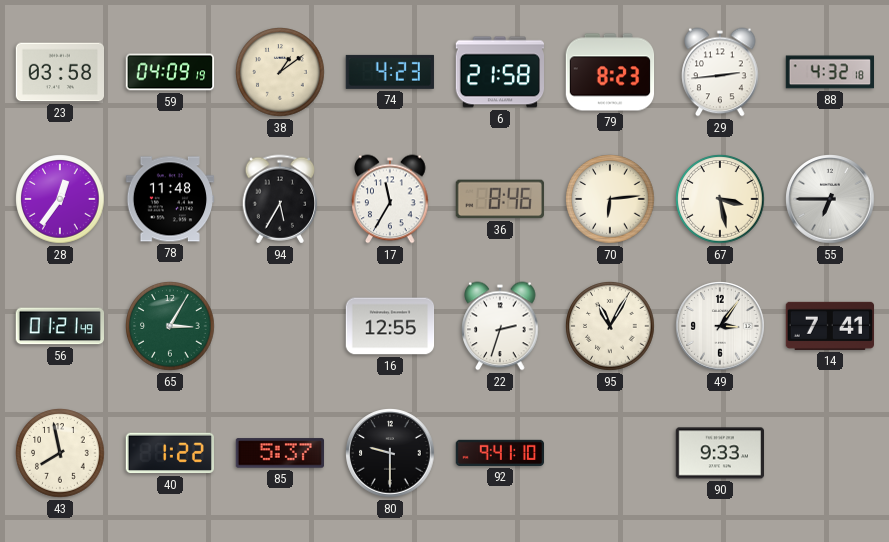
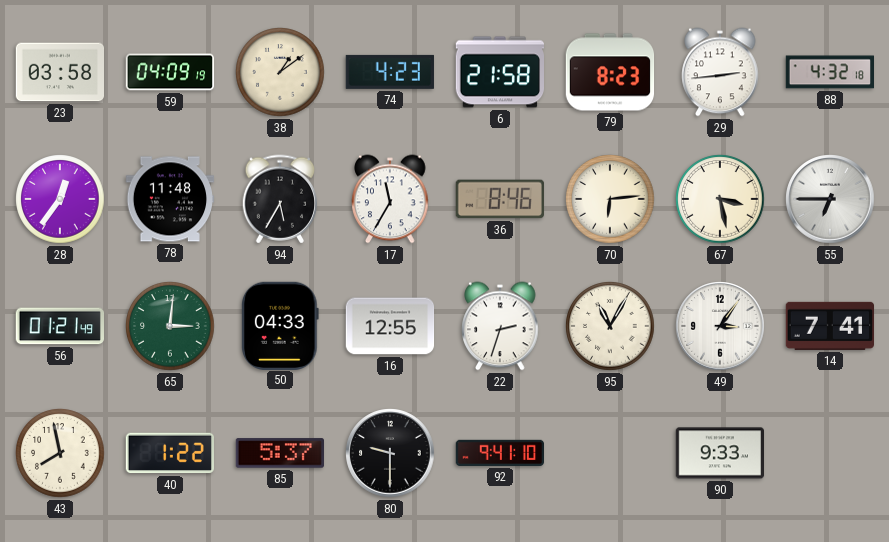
65: 3:05 -> 3:01
50: none -> 04:33
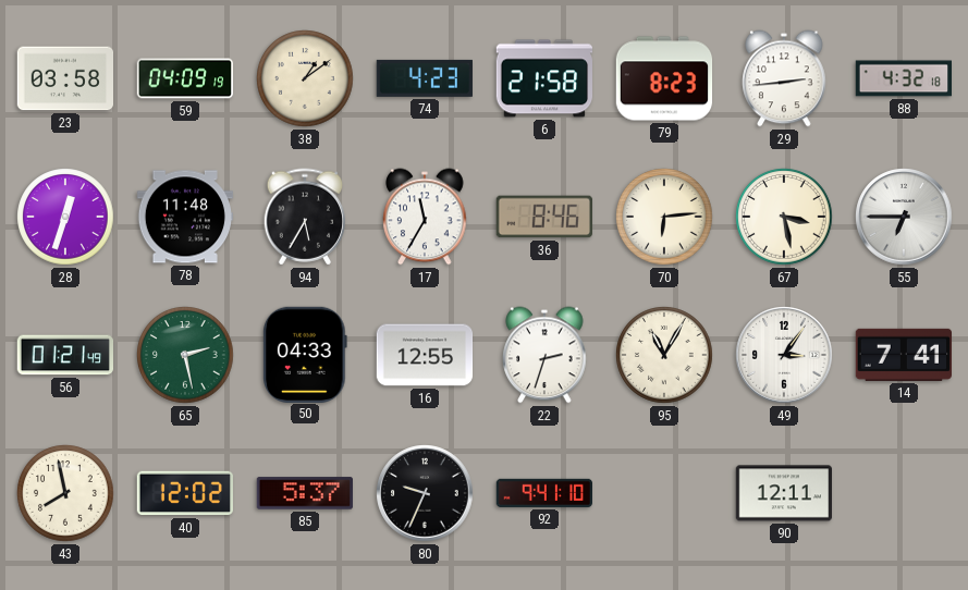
28: 12:36 -> 12:33
65: 3:01 -> 2:28
40: 1:22 -> 12:02
80: 9:30 -> 9:34
90: 9:33 -> 12:11
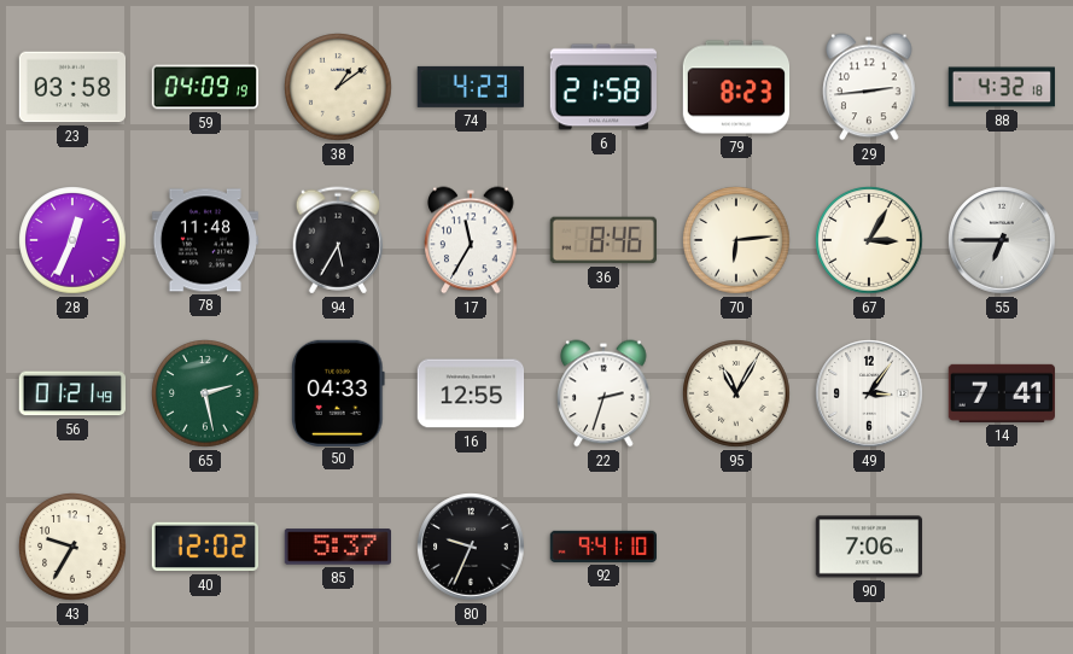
28: 12:33 -> 12:34
67: 3:28 -> 3:05
43: 7:58 -> 9:35
90: 12:11 -> 7:06
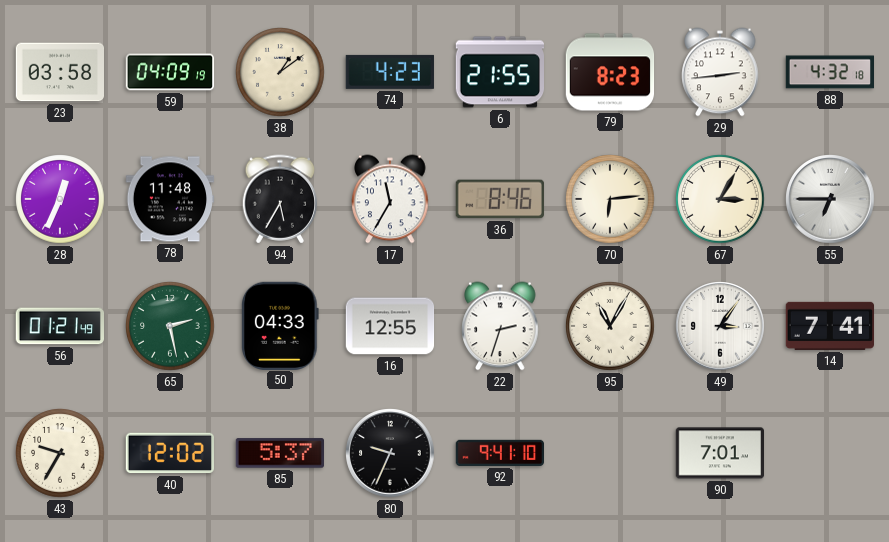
6: 21:58 -> 21:55
90: 7:06 -> 7:01
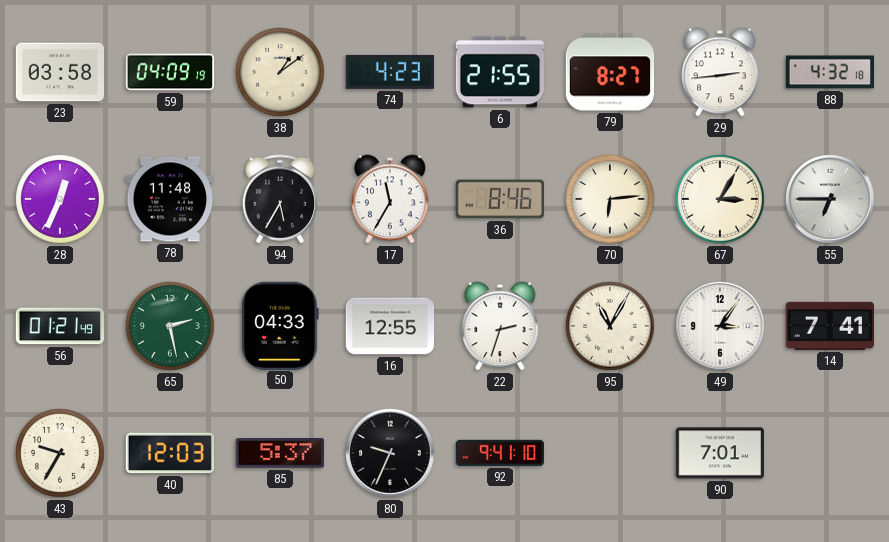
79: 8:23 -> 8:27
40: 12:02 -> 12:03
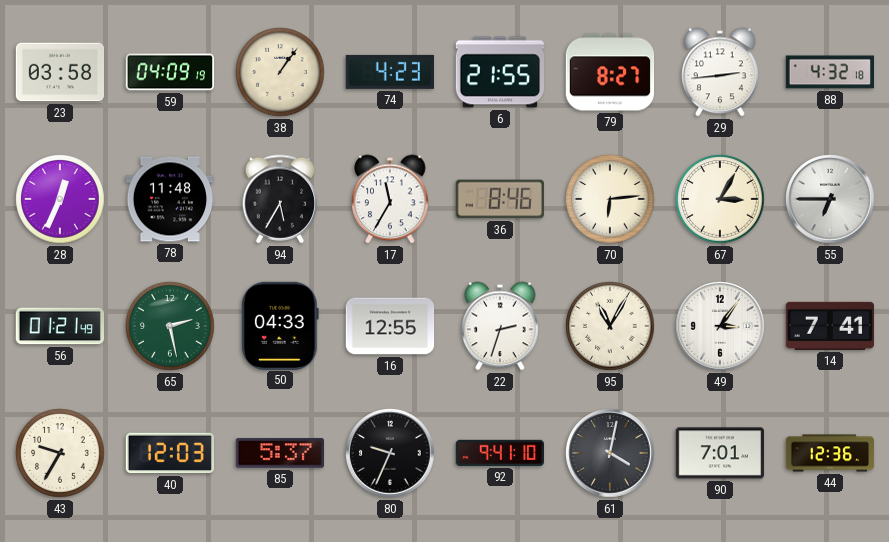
38: 1:09 -> 1:06
61: none -> 4:02
44: none -> 12:36
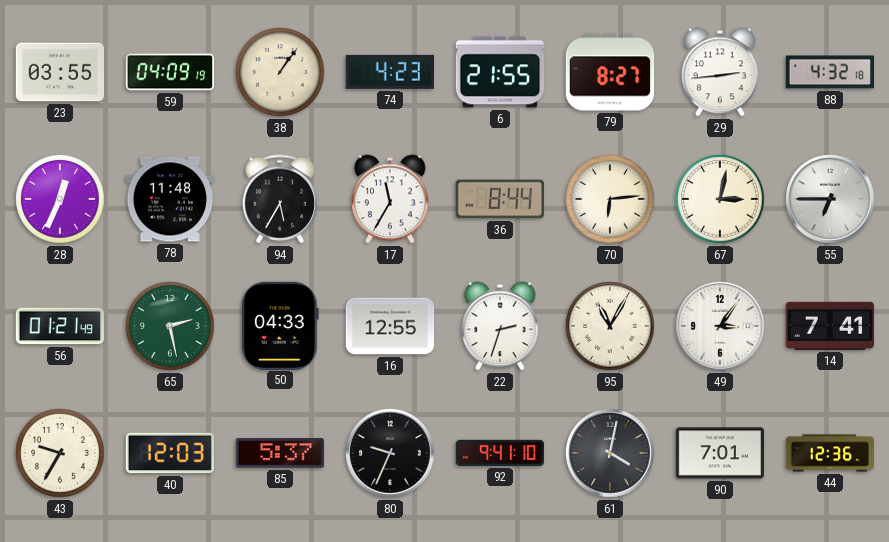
23: 03:58 -> 03:55
36: 8:46 -> 8:44
67: 3:05 -> 3:02
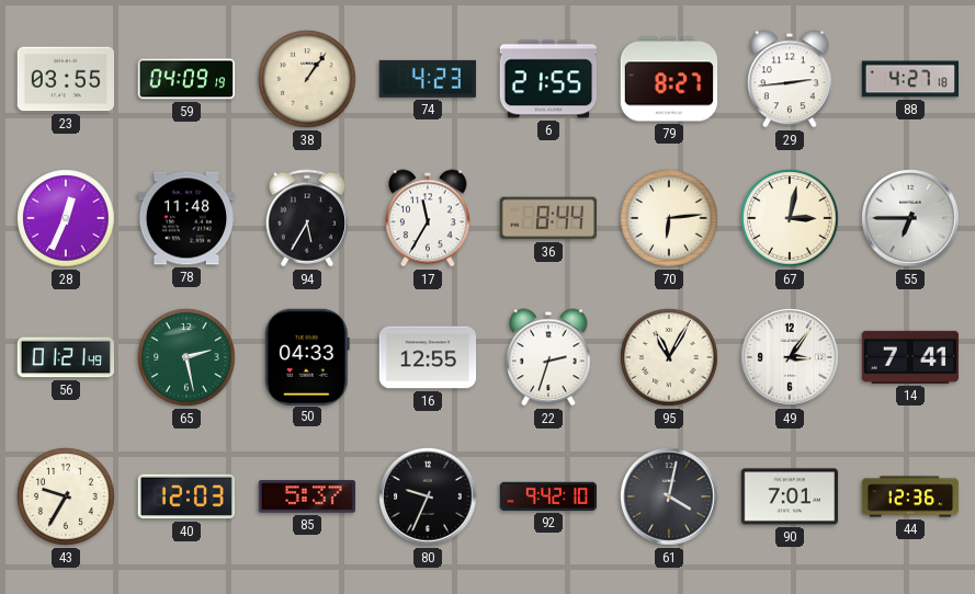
88: 4:32 -> 4:27
92: 9:41 -> 9:42
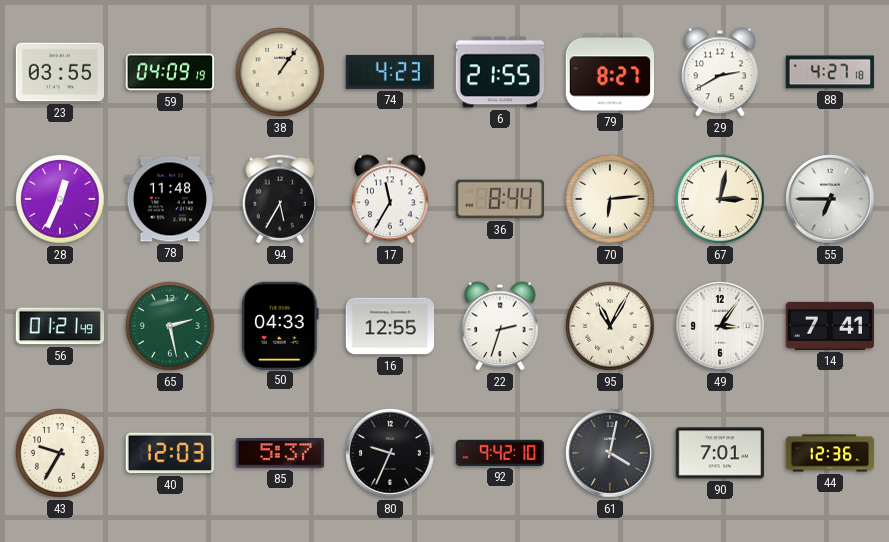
29: 2:44 -> 2:40
